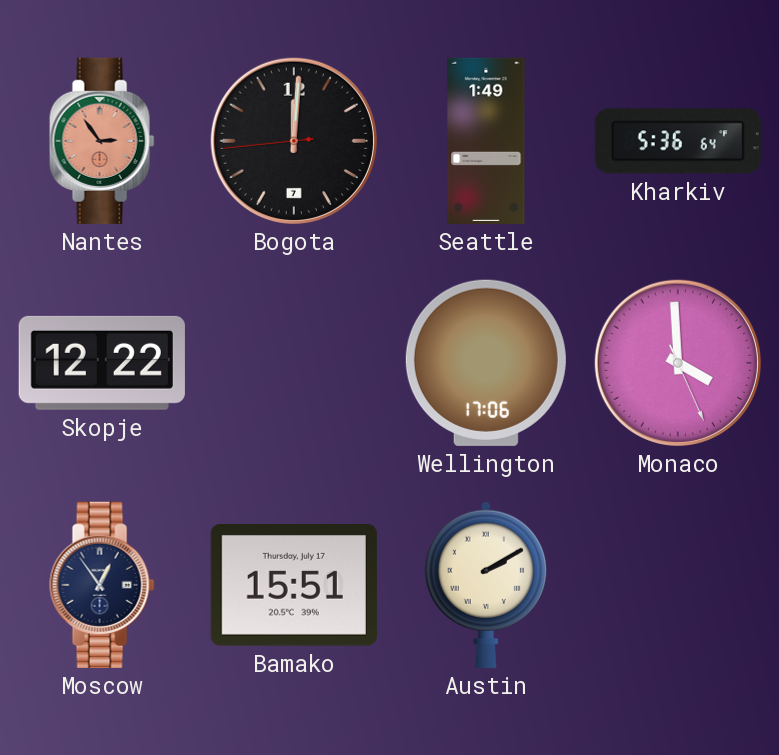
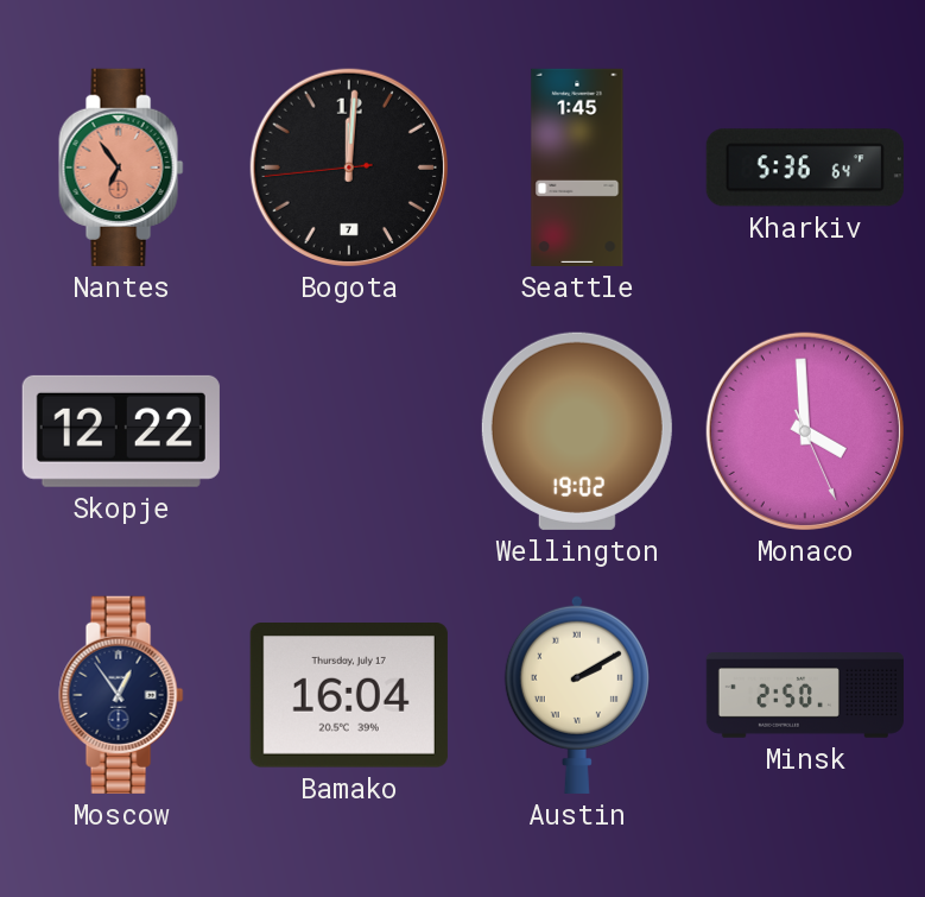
Nantes: 2:54 -> 6:54
Seattle: 1:49 -> 1:45
Wellington: 17:06 -> 19:02
Bamako: 15:51 -> 16:04
Minsk: none -> 2:50
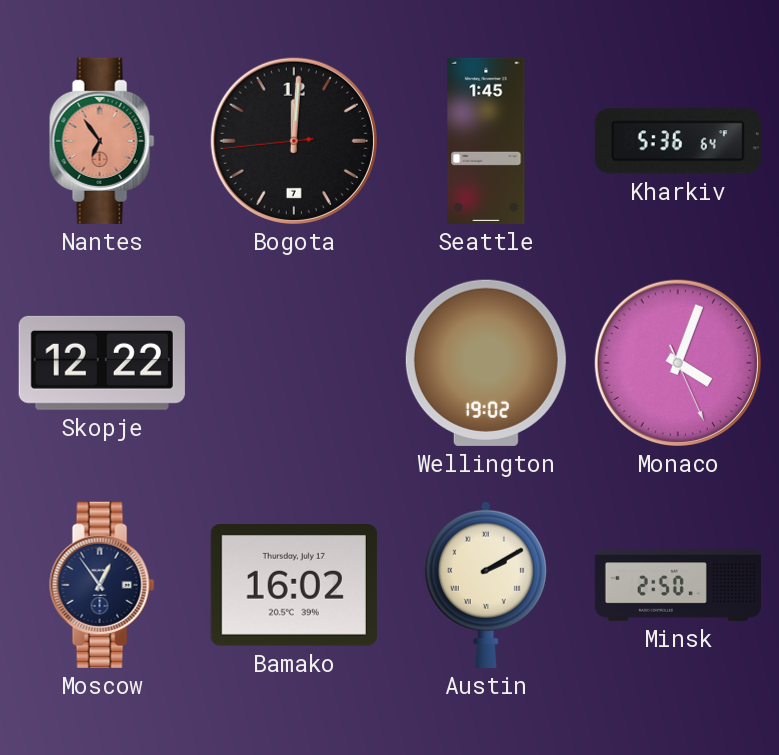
Monaco: 3:59 -> 4:03
Bamako: 16:04 -> 16:02
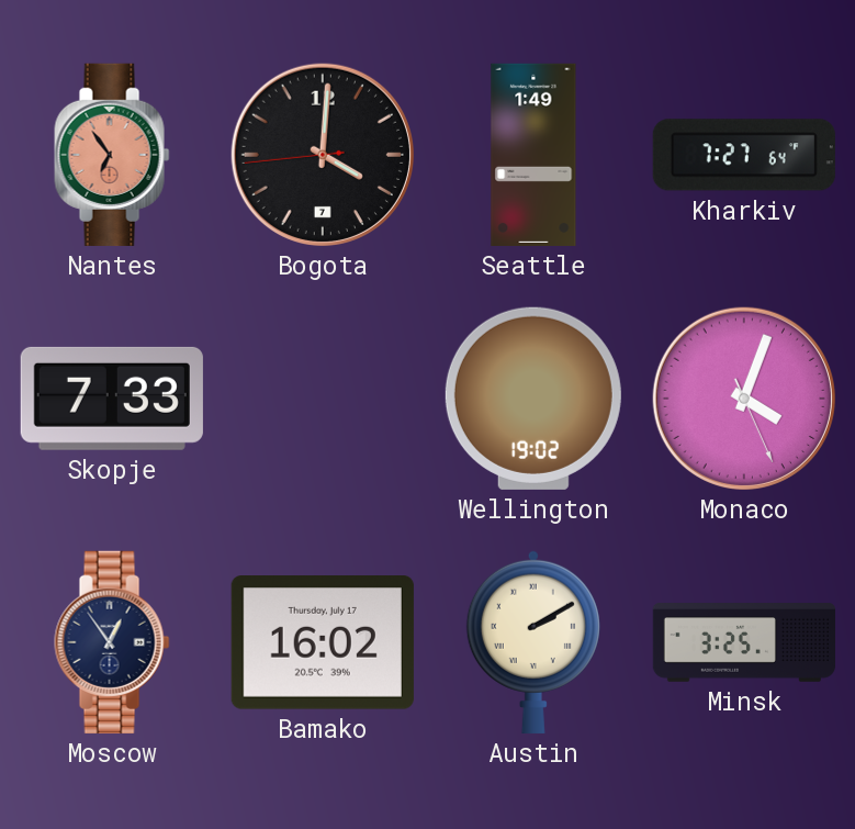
Bogota: 12:00 -> 4:00
Seattle: 1:45 -> 1:49
Kharkiv: 5:36 -> 7:27
Skopje: 12:22 -> 7:33
Minsk: 2:50 -> 3:25
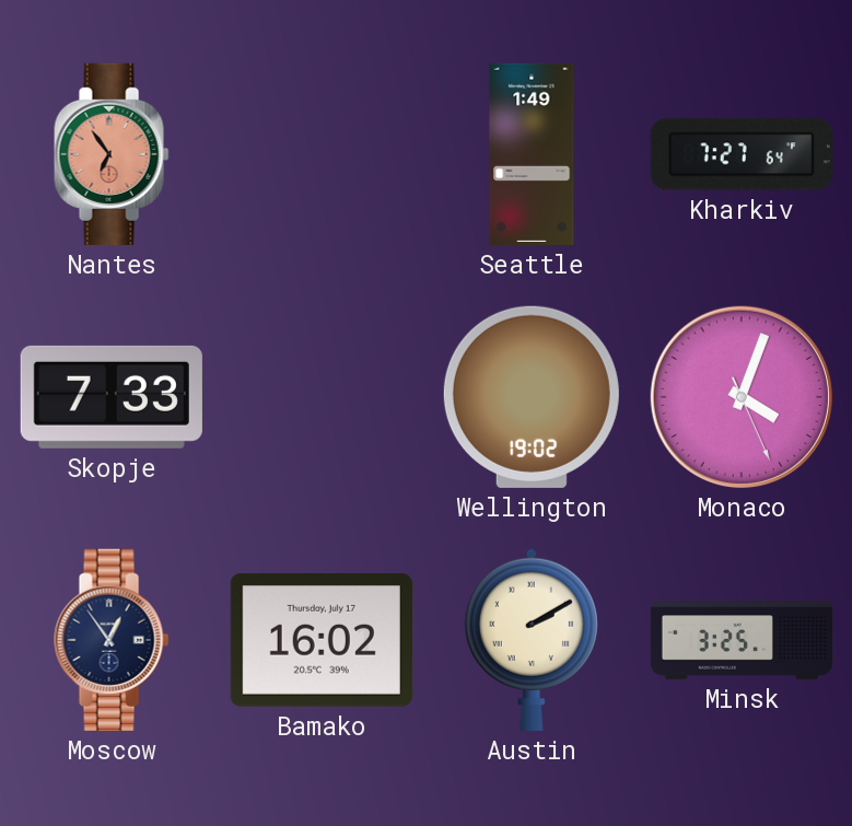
Bogota: 4:00 -> none
